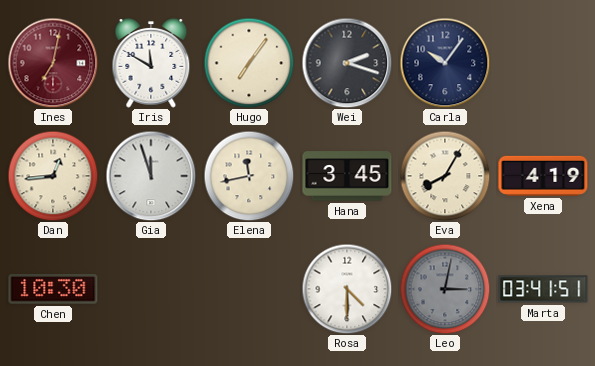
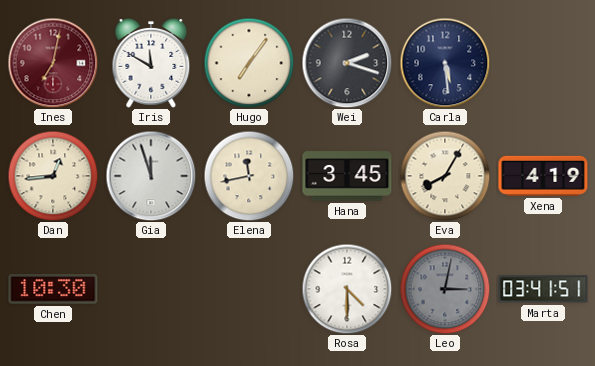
Carla: 10:06 -> 5:29
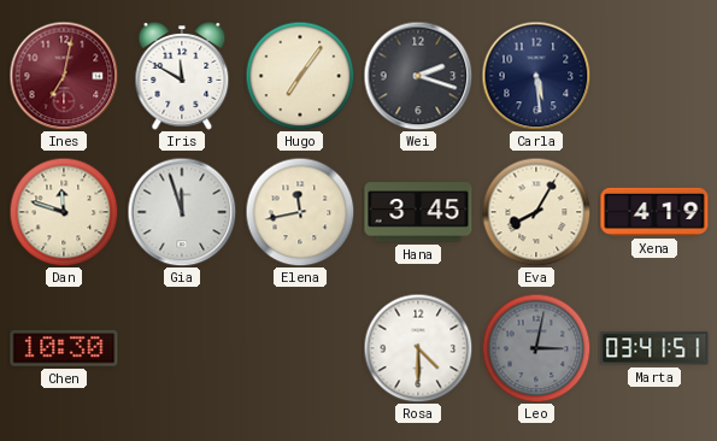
Dan: 12:44 -> 11:48
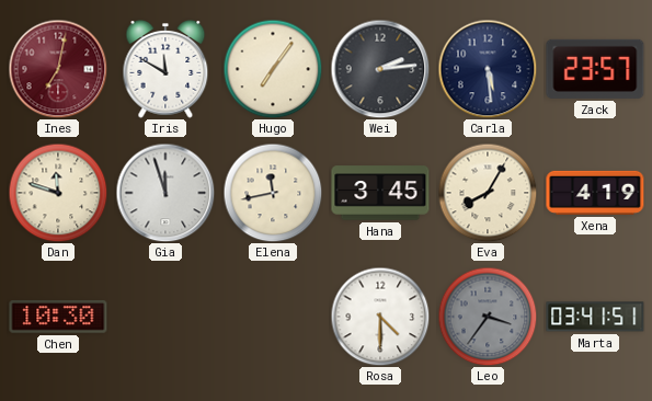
Wei: 2:18 -> 2:14
Zack: none -> 23:57
Leo: 3:02 -> 3:36
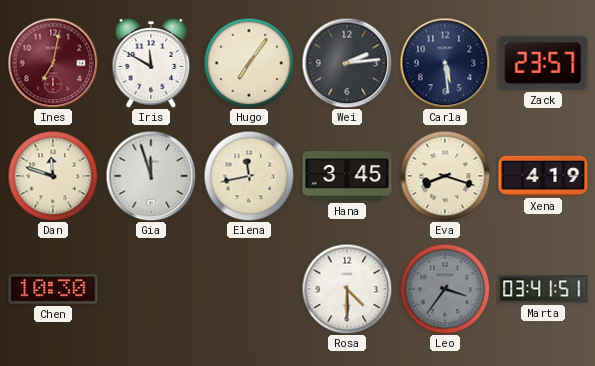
Eva: 8:05 -> 8:18
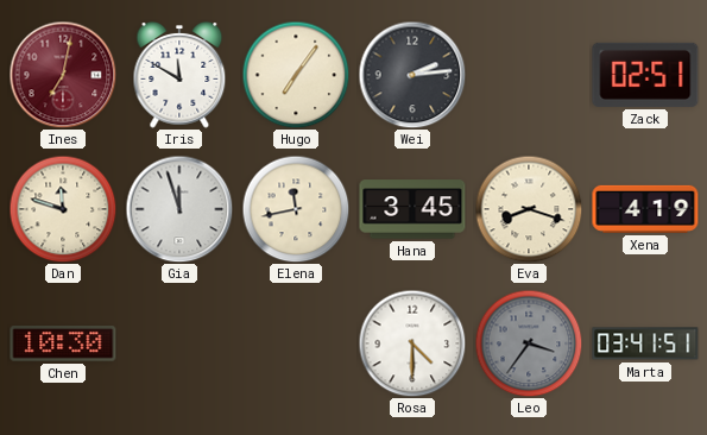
Carla: 5:29 -> none
Zack: 23:57 -> 02:51
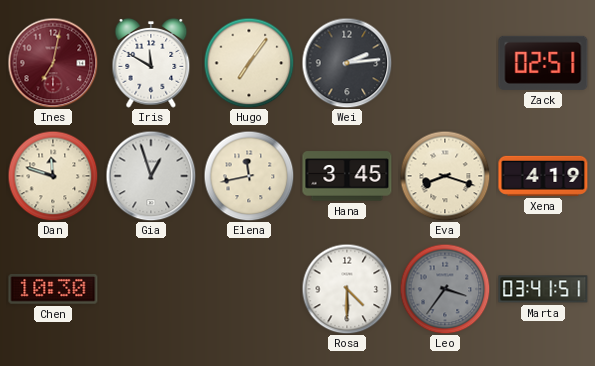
Gia: 11:57 -> 12:57
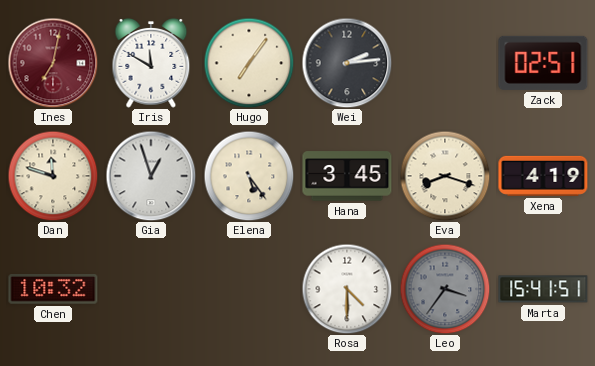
Elena: 11:43 -> 5:24
Chen: 10:30 -> 10:32
Marta: 03:41 -> 15:41
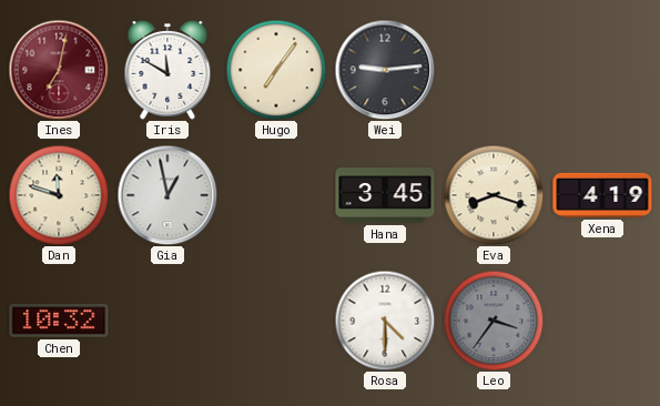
Wei: 2:14 -> 9:14
Zack: 02:51 -> none
Gia: 12:57 -> 12:58
Elena: 5:24 -> none
Marta: 15:41 -> none
